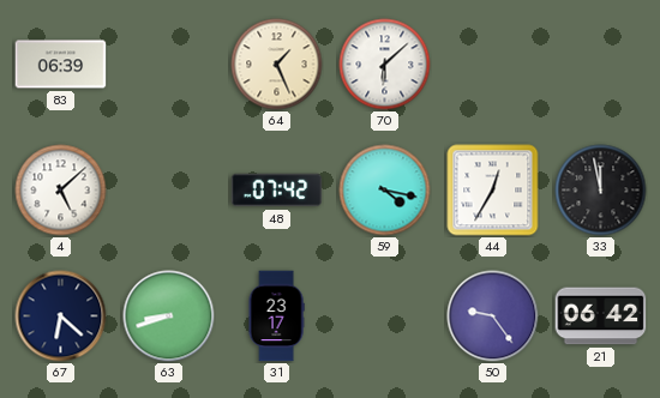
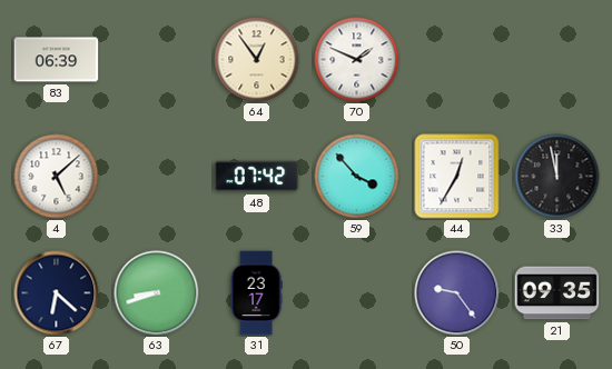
64: 1:26 -> 12:54
70: 6:08 -> 1:49
59: 4:17 -> 3:53
21: 06:42 -> 09:35
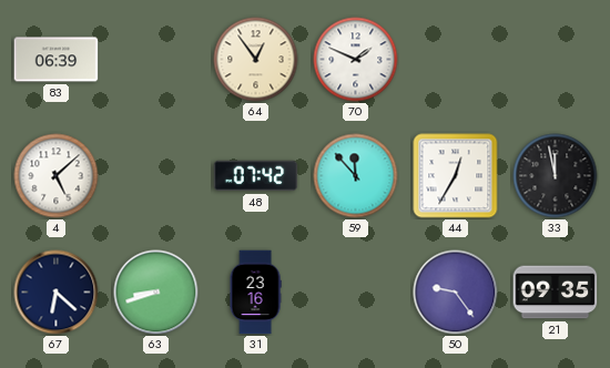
59: 3:53 -> 11:53
31: 23:17 -> 23:16
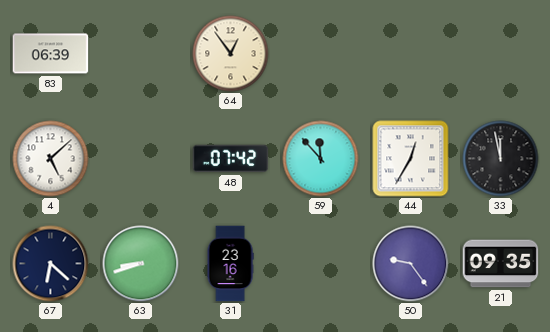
70: 1:49 -> none
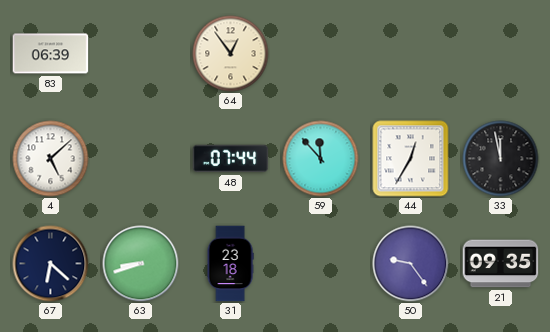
48: 07:42 -> 07:44
31: 23:16 -> 23:18
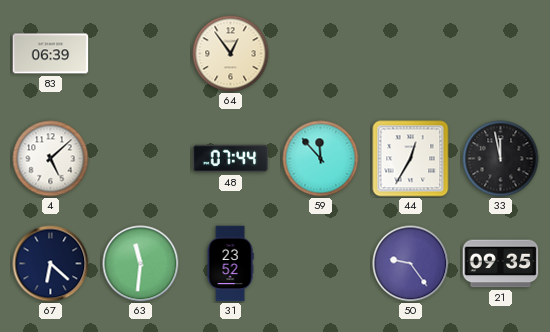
63: 8:42 -> 11:31
31: 23:18 -> 23:52
